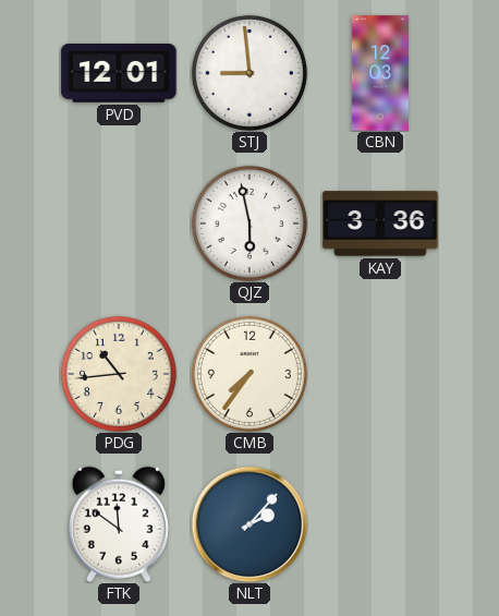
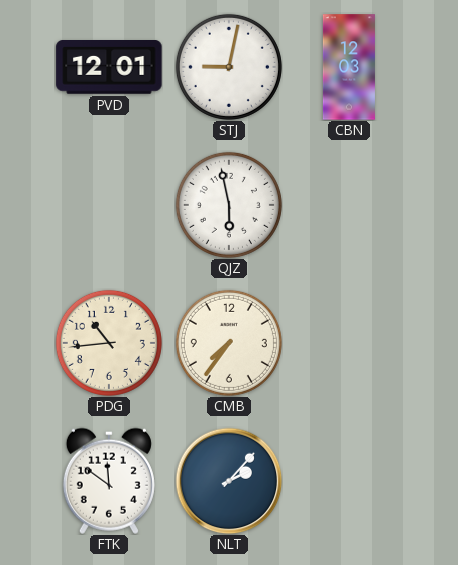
STJ: 8:59 -> 9:02
KAY: 3:36 -> none
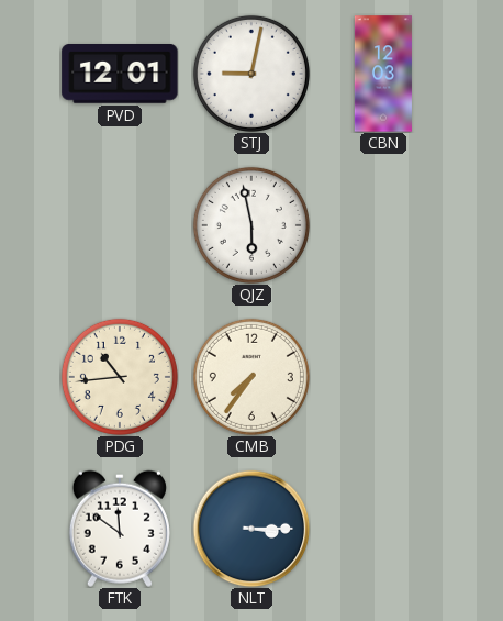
NLT: 2:07 -> 3:15
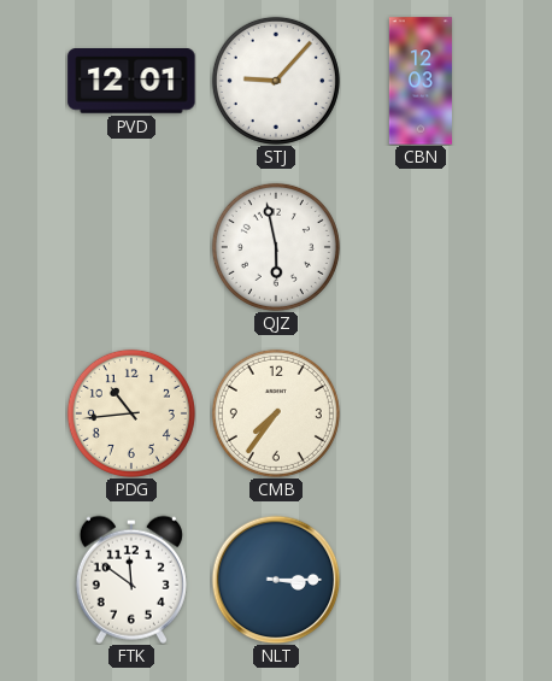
STJ: 9:02 -> 9:07
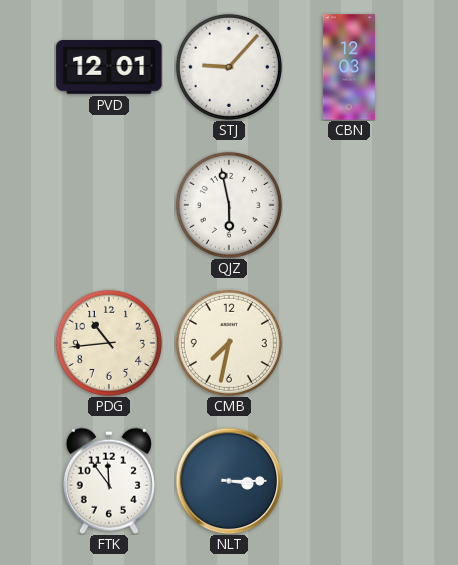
CMB: 7:36 -> 7:32
FTK: 11:51 -> 11:54
